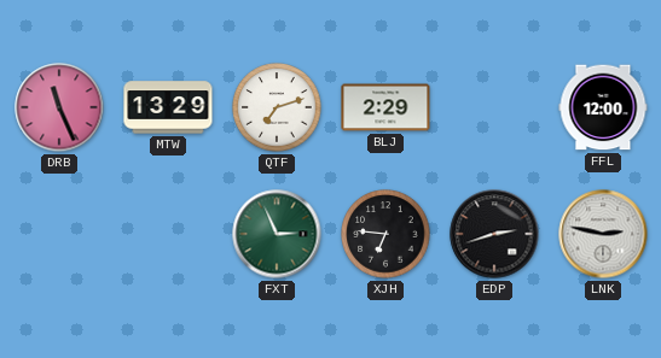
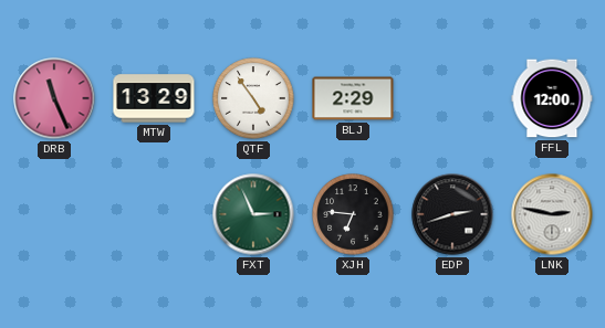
QTF: 7:12 -> 4:54
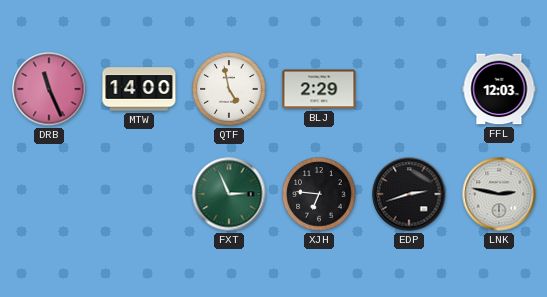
MTW: 13:29 -> 14:00
QTF: 4:54 -> 4:58
FFL: 12:00 -> 12:03
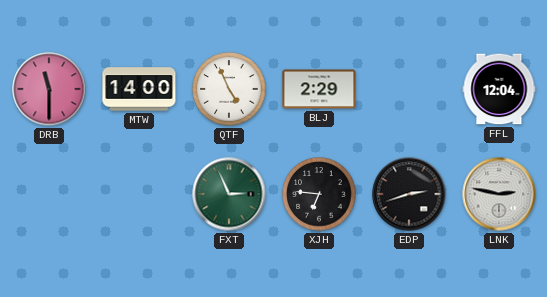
DRB: 11:26 -> 11:30
QTF: 4:58 -> 4:56
FFL: 12:03 -> 12:04
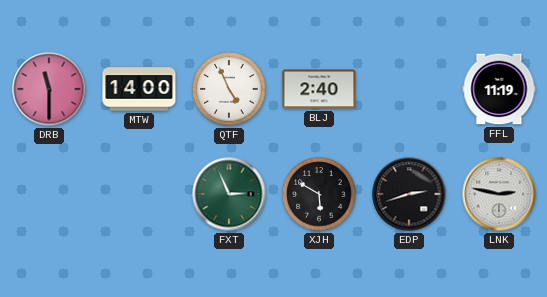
BLJ: 2:29 -> 2:40
FFL: 12:04 -> 11:19
XJH: 6:46 -> 5:50
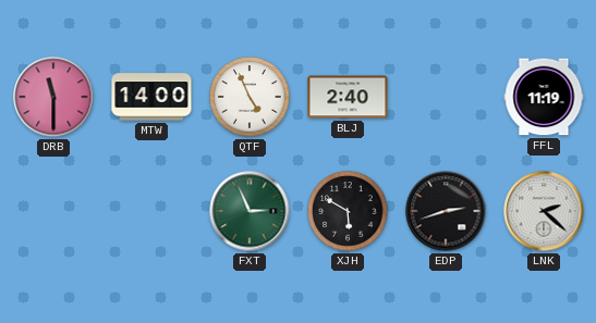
LNK: 2:47 -> 2:22
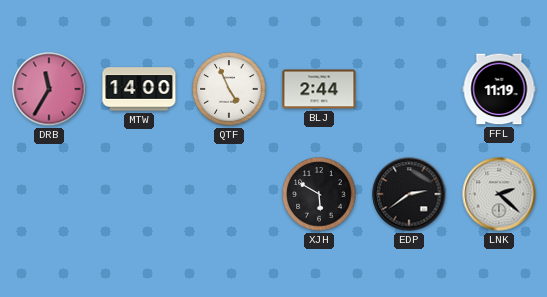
DRB: 11:30 -> 11:35
BLJ: 2:40 -> 2:44
FXT: 2:56 -> none
EDP: 2:42 -> 2:39
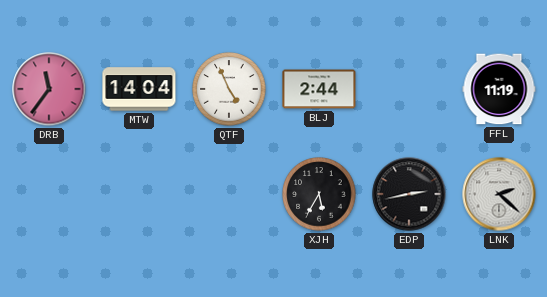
DRB: 11:35 -> 11:36
MTW: 14:00 -> 14:04
XJH: 5:50 -> 5:35
EDP: 2:39 -> 2:43
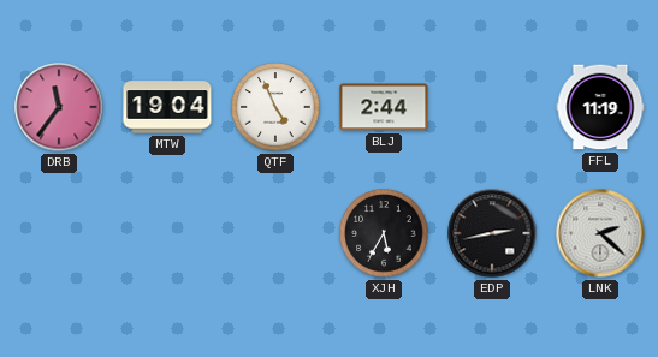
MTW: 14:04 -> 19:04
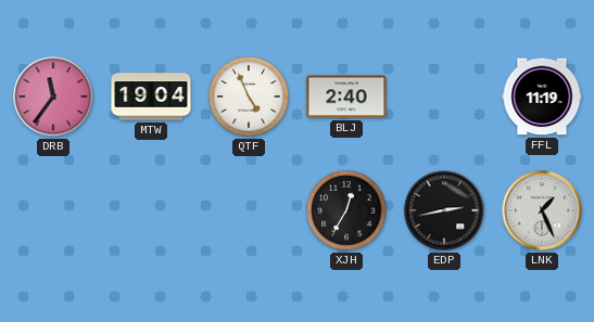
BLJ: 2:44 -> 2:40
XJH: 5:35 -> 12:35
LNK: 2:22 -> 1:26
